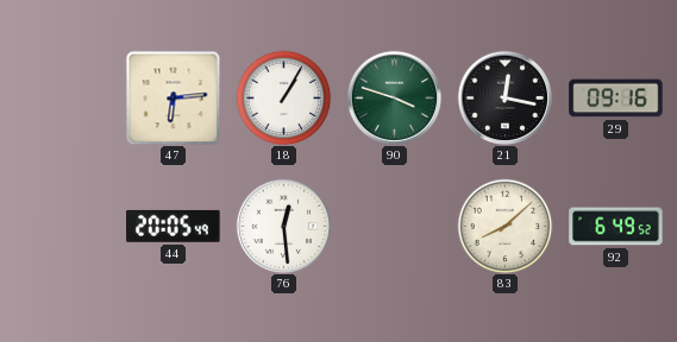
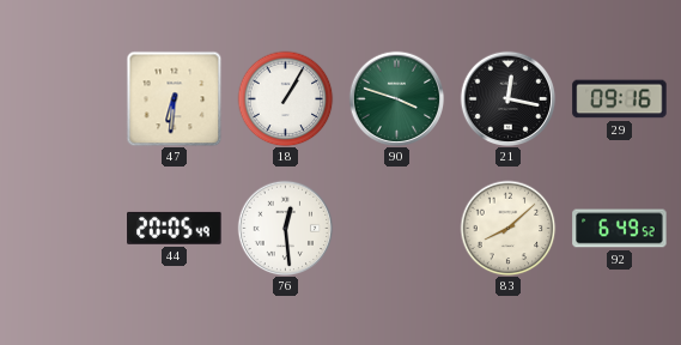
47: 6:14 -> 6:31
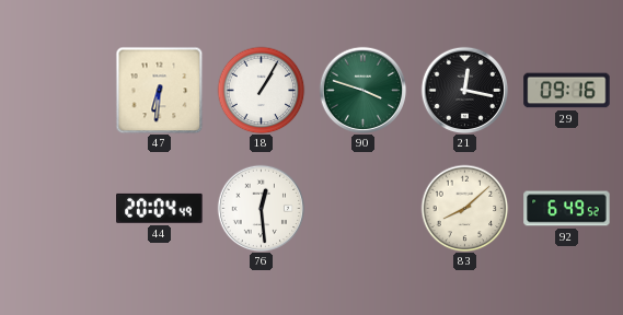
44: 20:05 -> 20:04
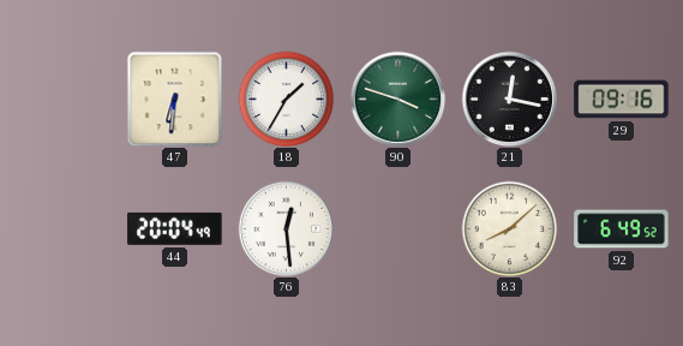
18: 1:05 -> 1:35
